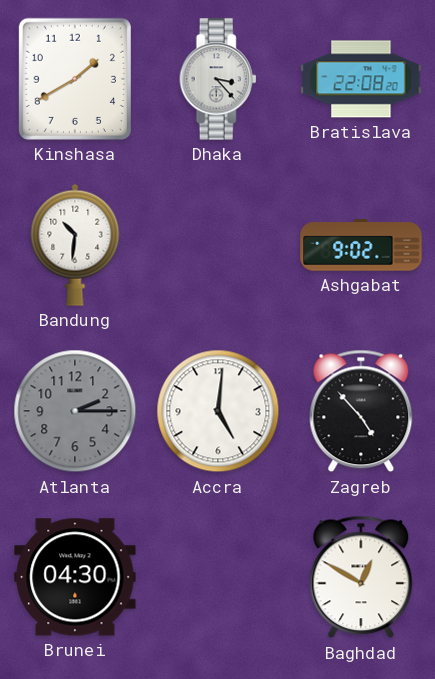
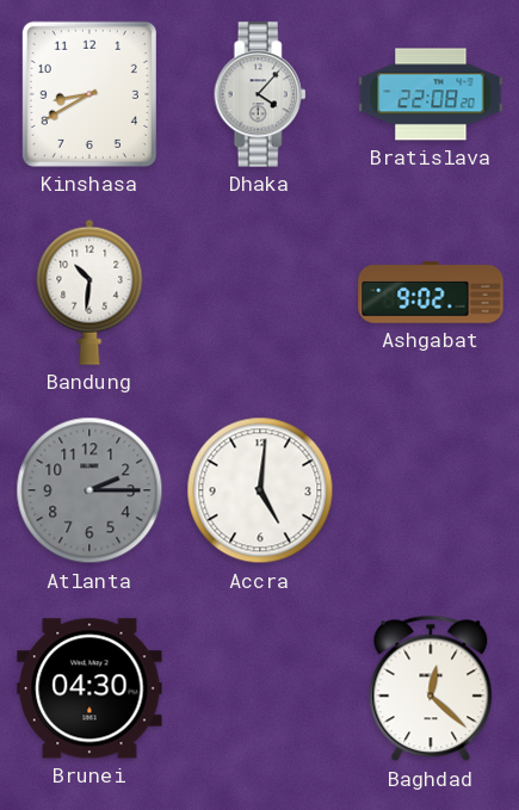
Kinshasa: 1:40 -> 8:40
Dhaka: 3:23 -> 4:07
Zagreb: 4:53 -> none
Baghdad: 12:50 -> 12:22
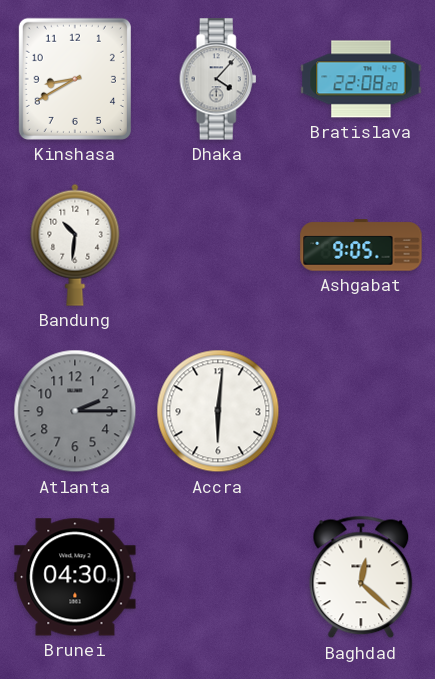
Ashgabat: 9:02 -> 9:05
Accra: 5:01 -> 6:01
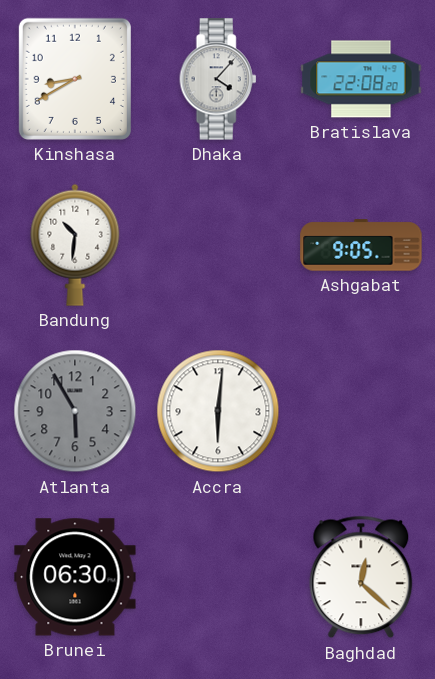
Atlanta: 2:15 -> 5:55
Brunei: 04:30 -> 06:30
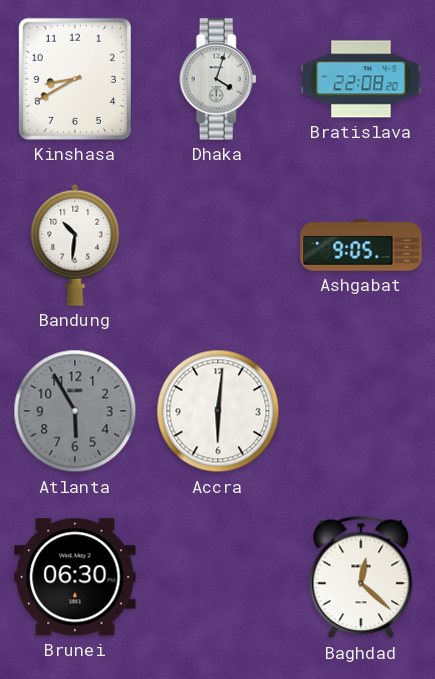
Dhaka: 4:07 -> 4:03
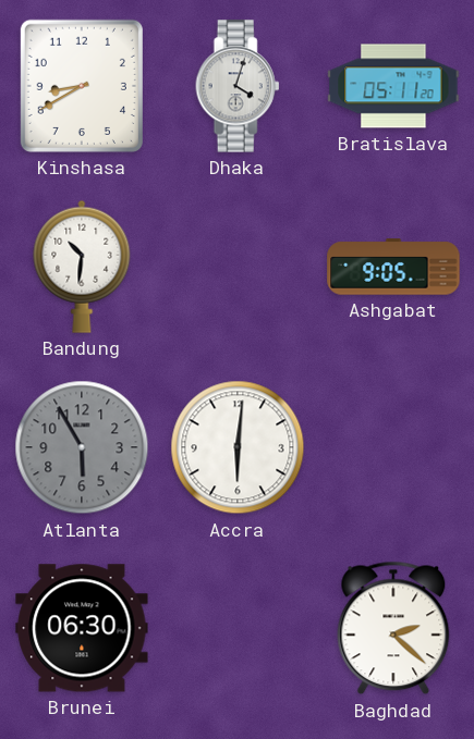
Bratislava: 22:08 -> 05:11
Baghdad: 12:22 -> 2:22
